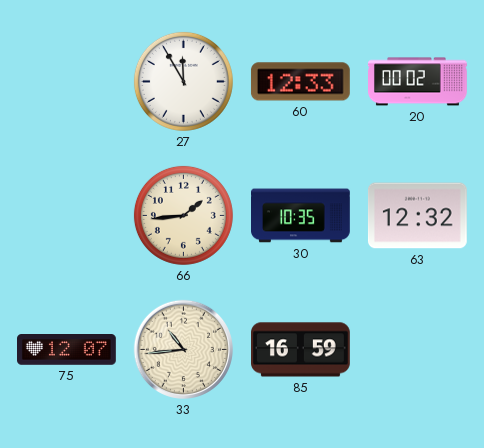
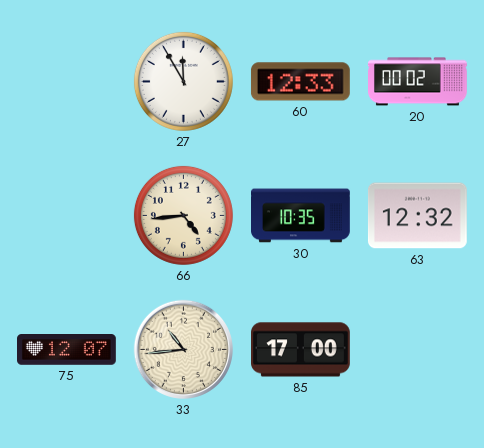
66: 1:44 -> 4:44
85: 16:59 -> 17:00
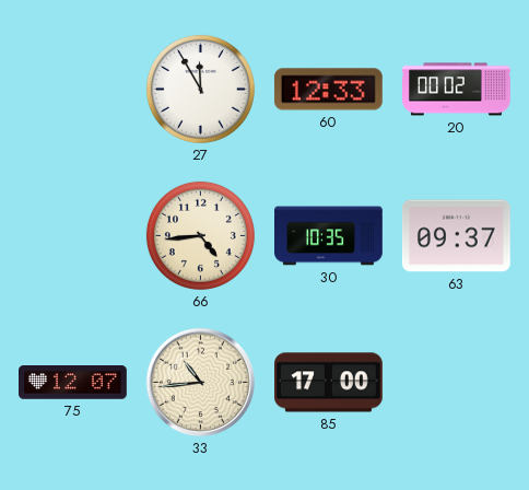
63: 12:32 -> 09:37
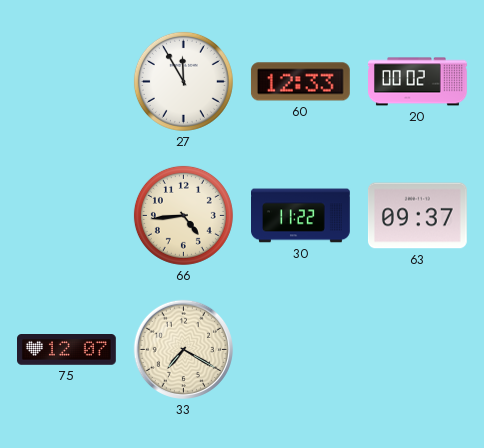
30: 10:35 -> 11:22
33: 10:44 -> 7:20
85: 17:00 -> none
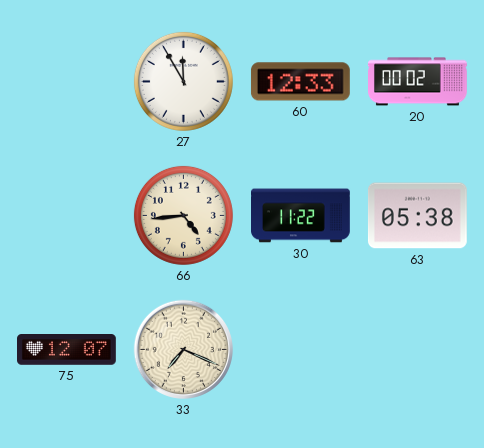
63: 09:37 -> 05:38
33: 7:20 -> 7:19
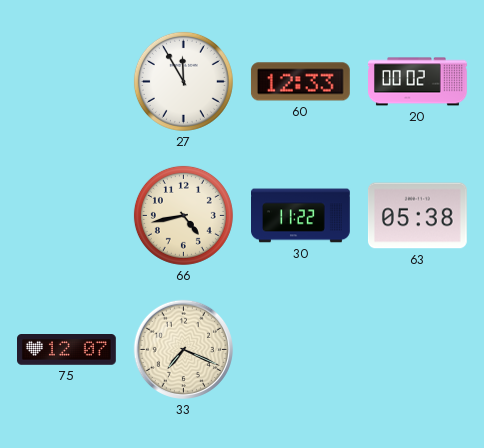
66: 4:44 -> 4:43
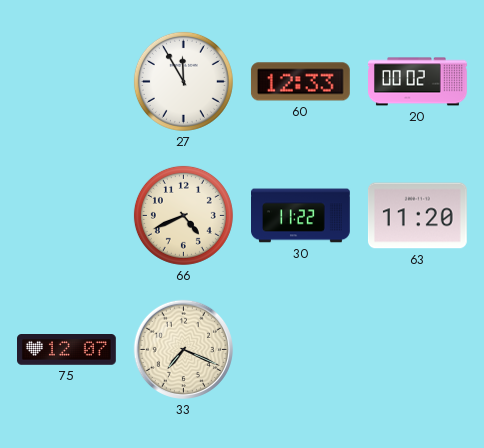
66: 4:43 -> 4:41
63: 05:38 -> 11:20
